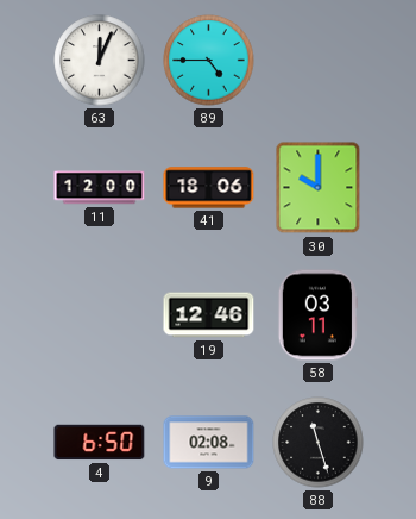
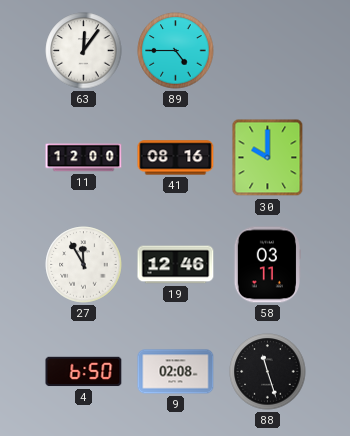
63: 12:04 -> 12:06
41: 18:06 -> 08:16
27: none -> 11:55
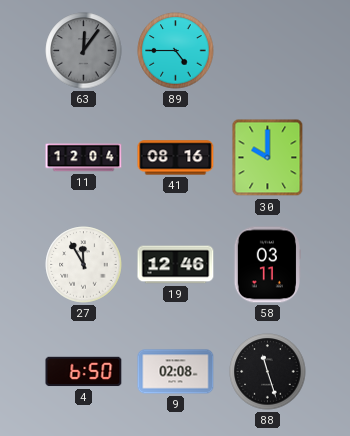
63 dial: white -> grey
11: 12:00 -> 12:04
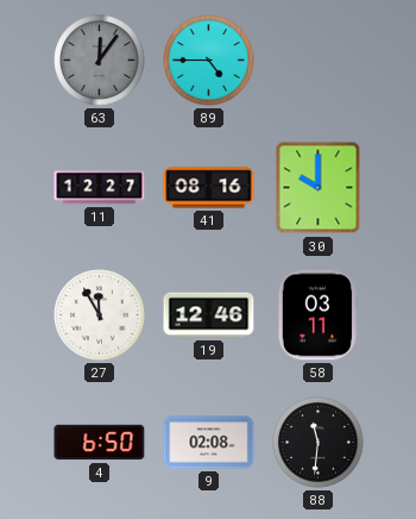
11: 12:04 -> 12:27
88: 11:27 -> 11:31
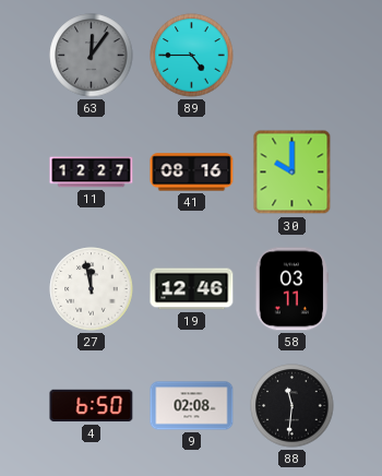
27: 11:55 -> 11:58
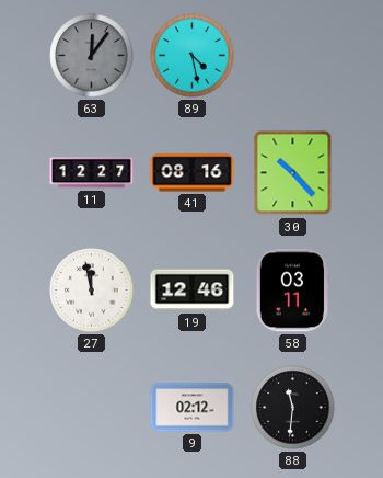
89: 4:45 -> 4:28
30: 10:00 -> 10:23
4: 6:50 -> none
9: 02:08 -> 02:12
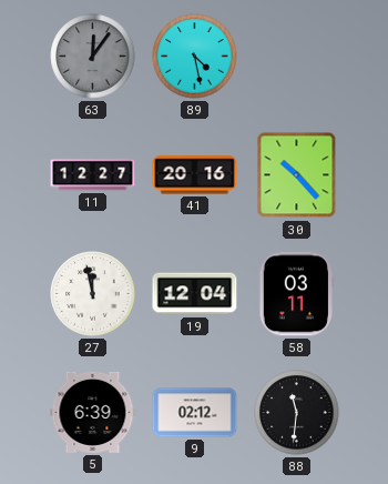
41: 08:16 -> 20:16
19: 12:46 -> 12:04
5: none -> 6:39
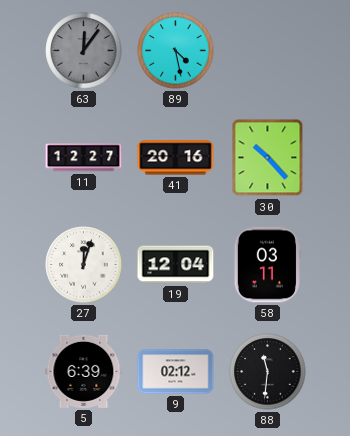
27: 11:58 -> 12:03
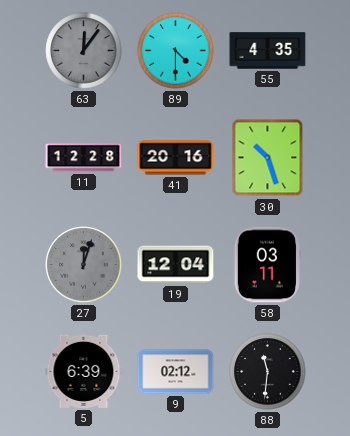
89: 4:28 -> 4:30
55: none -> 4:35
11: 12:27 -> 12:28
30: 10:23 -> 10:27
27 dial: white -> grey
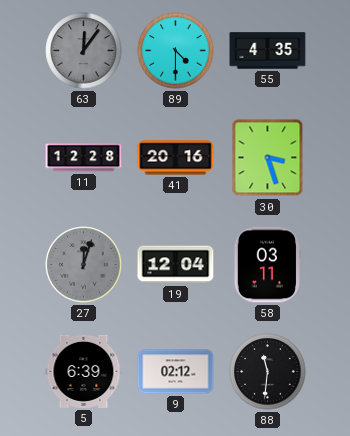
30: 10:27 -> 3:27
